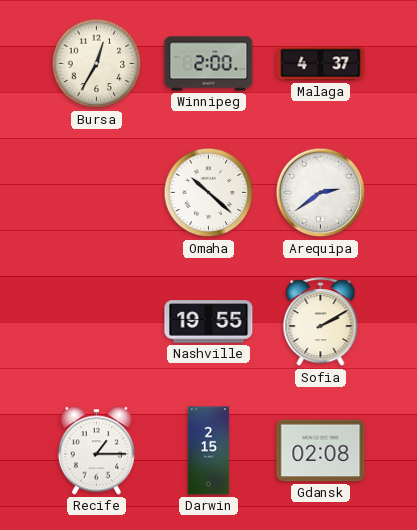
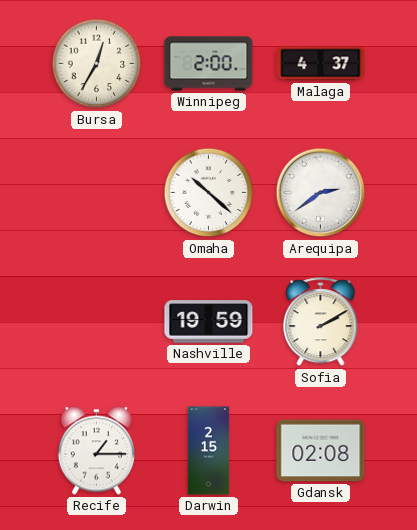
Nashville: 19:55 -> 19:59
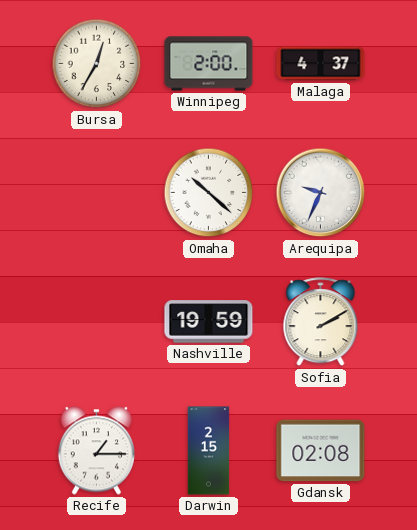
Arequipa: 2:39 -> 9:34
